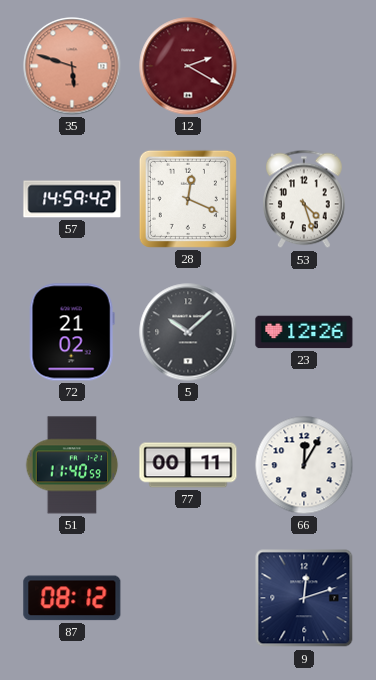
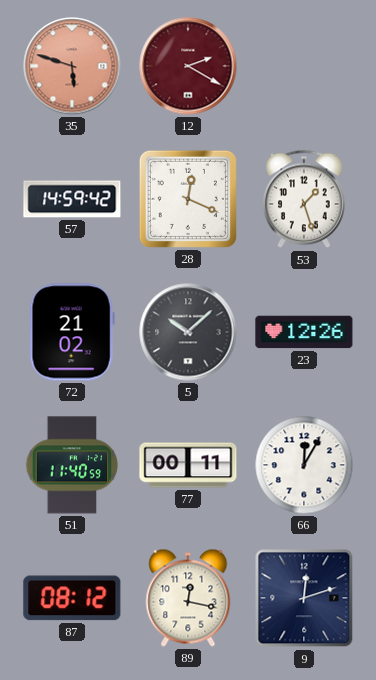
53: 4:27 -> 1:27
89: none -> 12:17
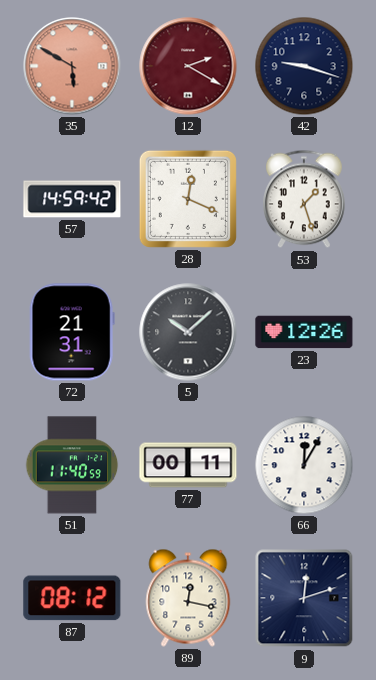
35: 5:48 -> 5:50
42: none -> 9:18
72: 21:02 -> 21:31
